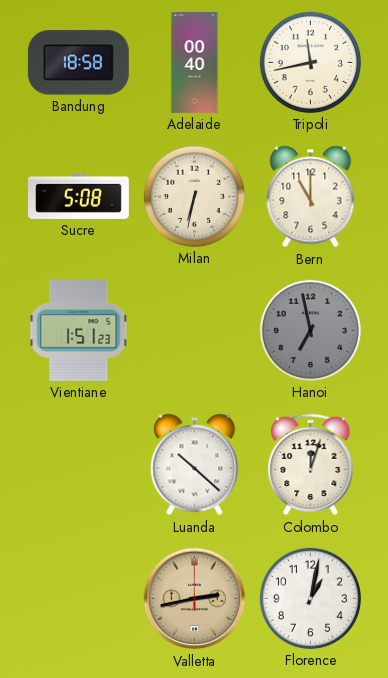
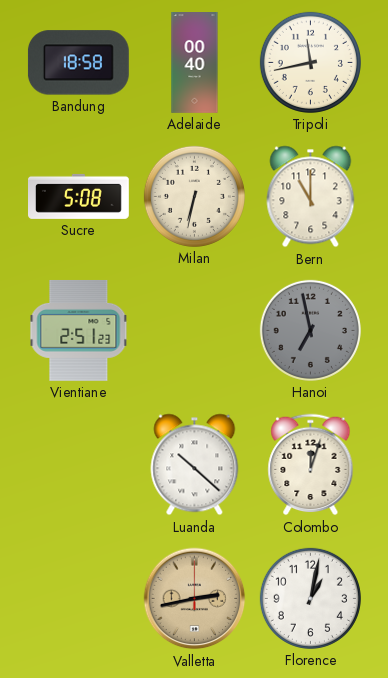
Vientiane: 1:51 -> 2:51
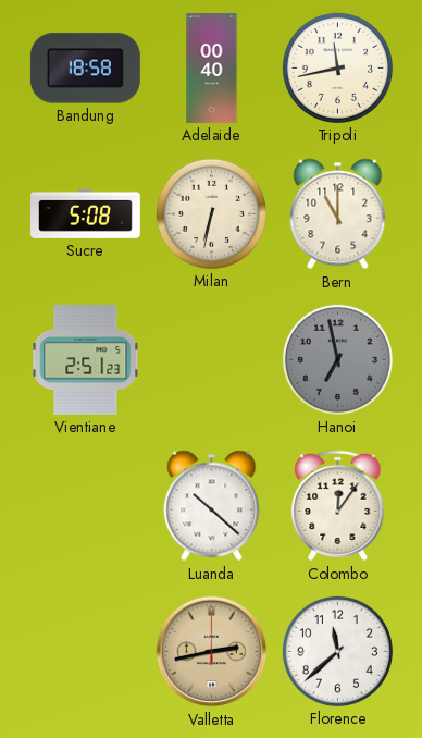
Colombo: 12:03 -> 12:06
Florence: 1:02 -> 11:38
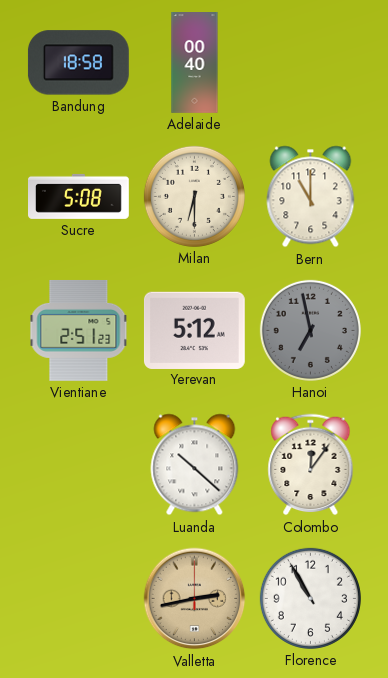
Tripoli: 11:43 -> none
Milan: 6:32 -> 6:30
Yerevan: none -> 5:12
Florence: 11:38 -> 10:55
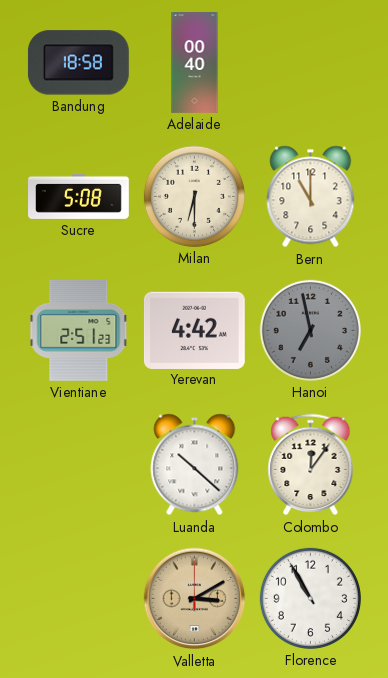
Yerevan: 5:12 -> 4:42
Valletta: 2:43 -> 3:10
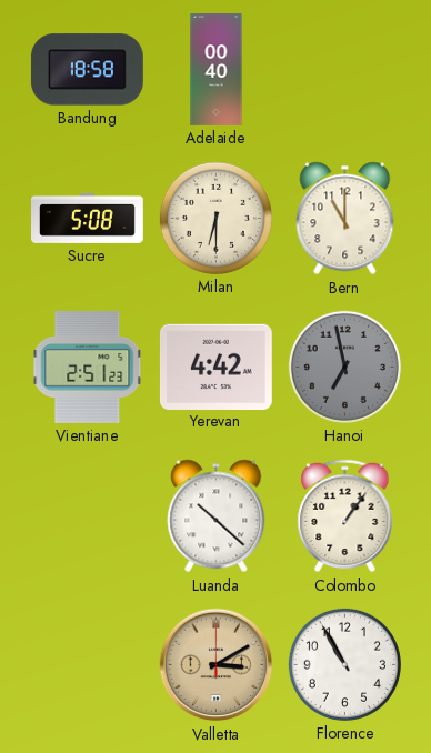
Colombo: 12:06 -> 1:06
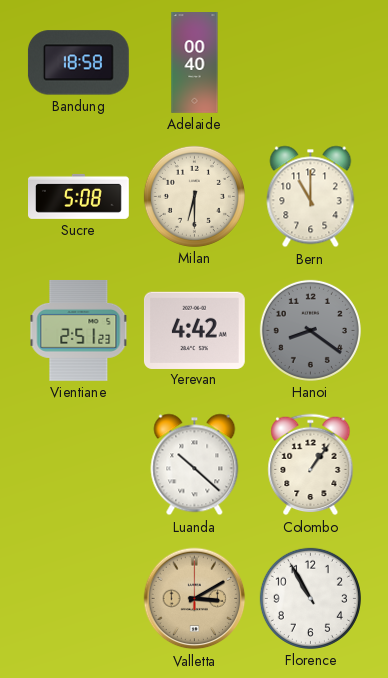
Hanoi: 6:58 -> 8:21
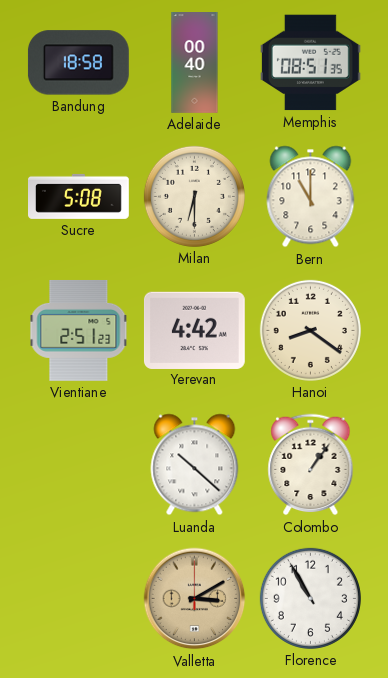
Memphis: none -> 08:51
Hanoi dial: grey -> cream
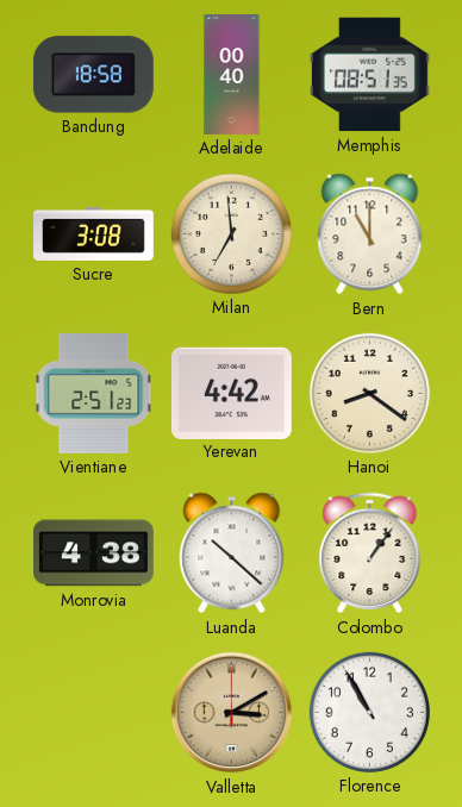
Sucre: 5:08 -> 3:08
Milan: 6:30 -> 6:59
Monrovia: none -> 4:38
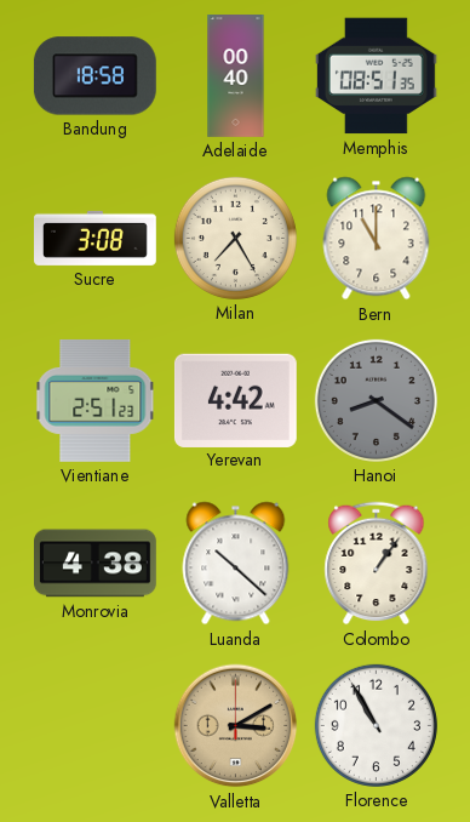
Milan: 6:59 -> 7:25
Hanoi dial: cream -> grey
